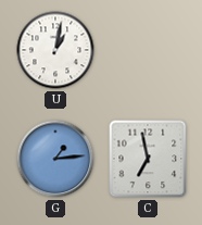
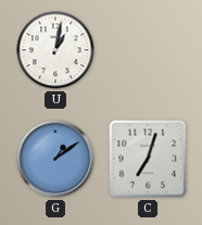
G: 1:14 -> 1:09
C: 6:58 -> 7:03
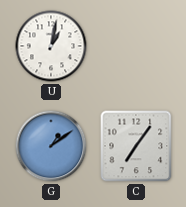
C: 7:03 -> 7:06
